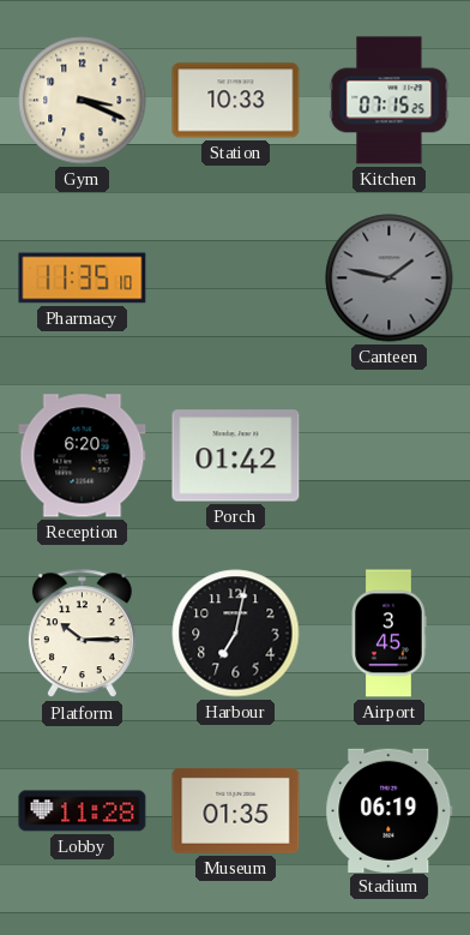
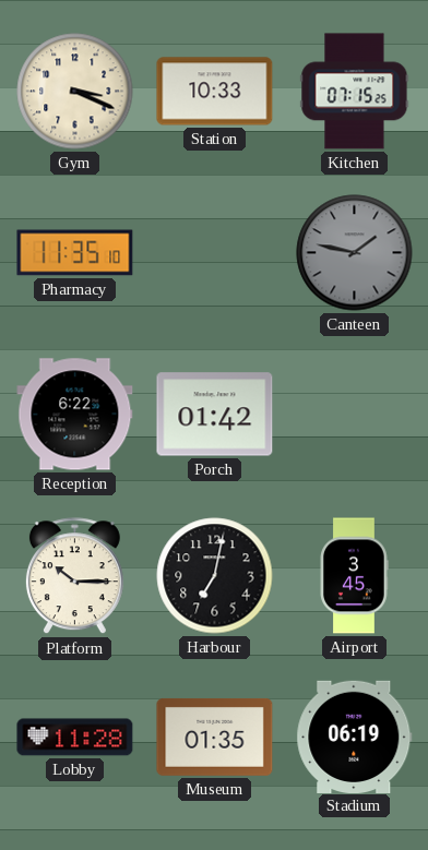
Reception: 6:20 -> 6:22
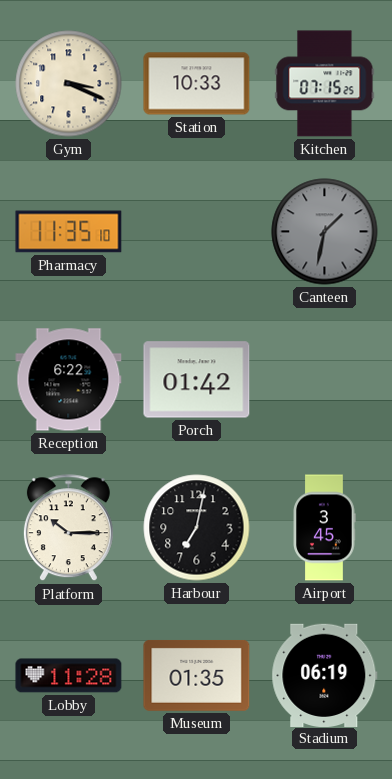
Canteen: 1:47 -> 1:32
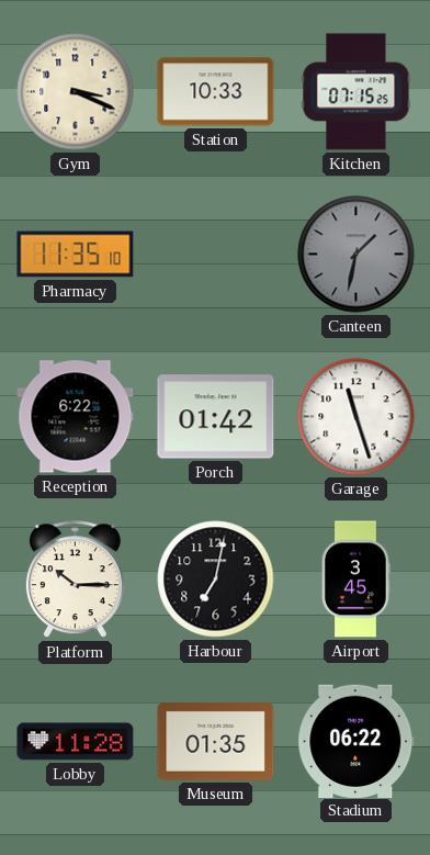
Garage: none -> 11:27
Stadium: 06:19 -> 06:22
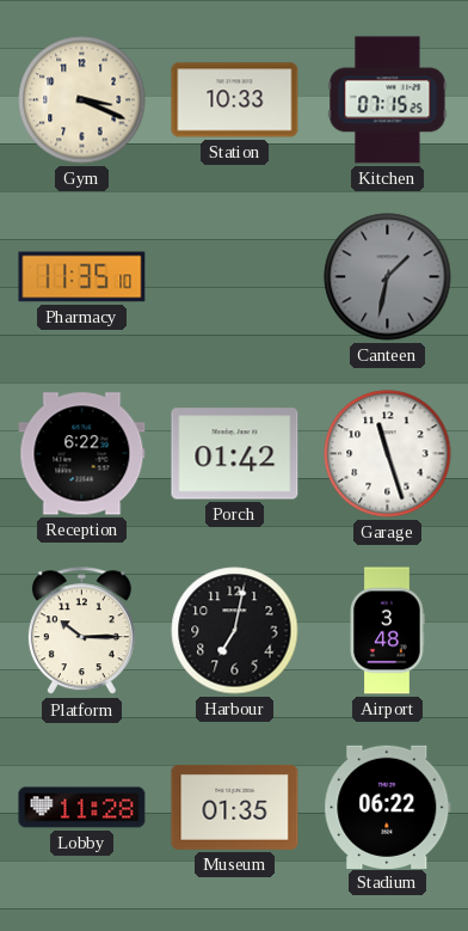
Airport: 3:45 -> 3:48
